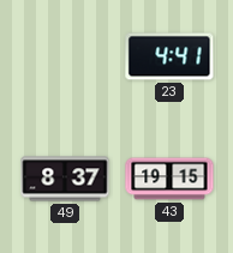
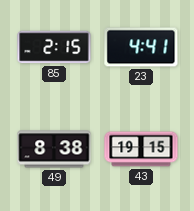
85: none -> 2:15
49: 8:37 -> 8:38
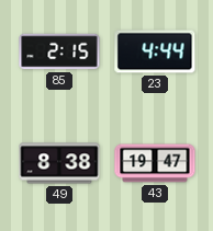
23: 4:41 -> 4:44
43: 19:15 -> 19:47
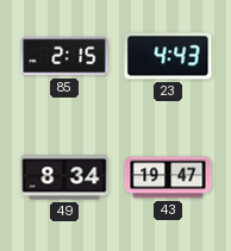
23: 4:44 -> 4:43
49: 8:38 -> 8:34
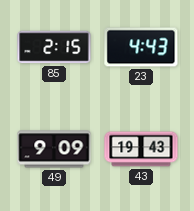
49: 8:34 -> 9:09
43: 19:47 -> 19:43
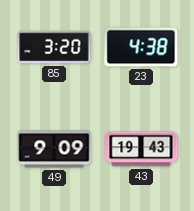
85: 2:15 -> 3:20
23: 4:43 -> 4:38
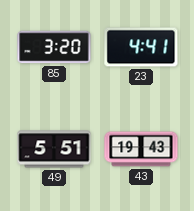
23: 4:38 -> 4:41
49: 9:09 -> 5:51
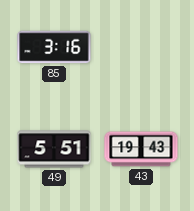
85: 3:20 -> 3:16
23: 4:41 -> none
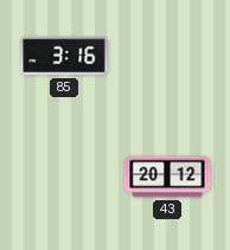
49: 5:51 -> none
43: 19:43 -> 20:12
